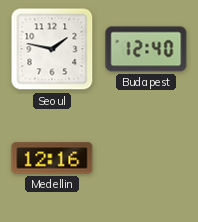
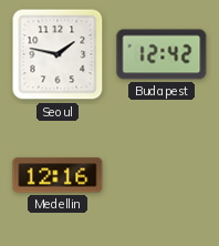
Budapest: 12:40 -> 12:42
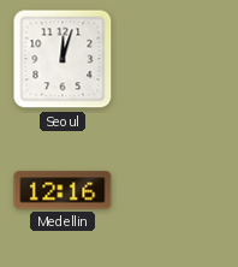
Seoul: 1:47 -> 12:03
Budapest: 12:42 -> none
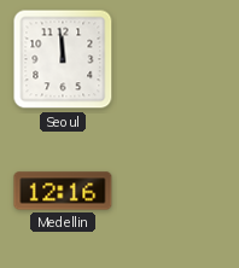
Seoul: 12:03 -> 11:59
